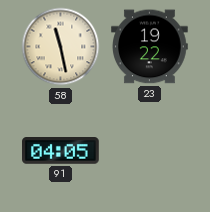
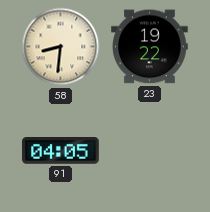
58: 11:28 -> 8:31
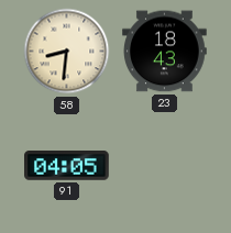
23: 19:22 -> 18:43
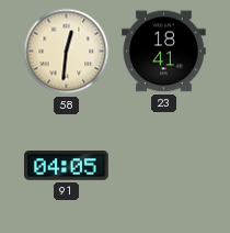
58: 8:31 -> 12:31
23: 18:43 -> 18:41
